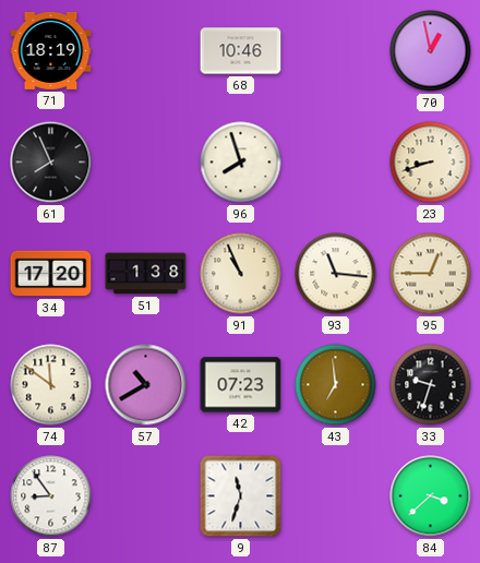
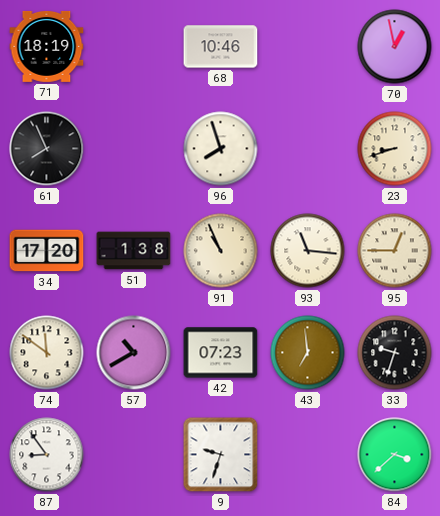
9: 11:33 -> 9:33
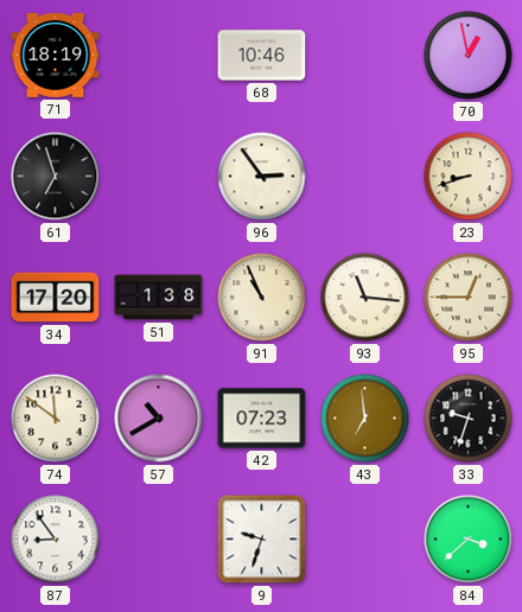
61: 7:56 -> 6:57
96: 7:57 -> 2:54
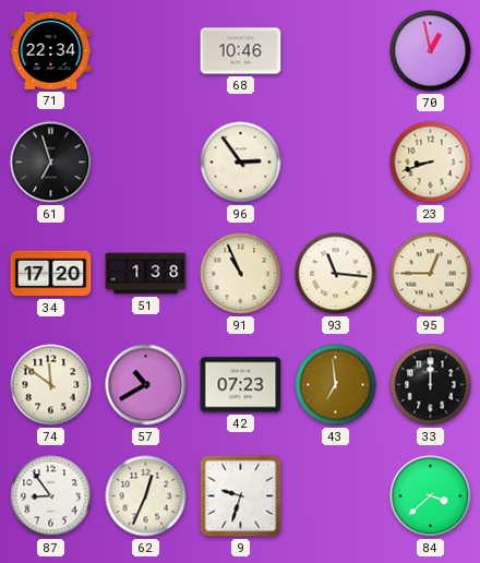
71: 18:19 -> 22:34
33: 9:33 -> 12:00
62: none -> 12:34
